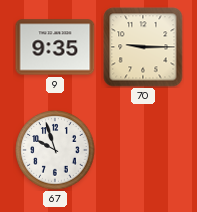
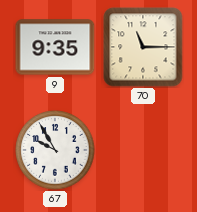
70: 9:15 -> 11:15
67: 9:57 -> 9:55
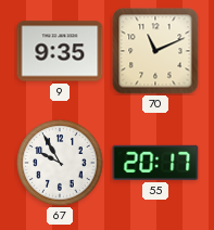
70: 11:15 -> 11:11
55: none -> 20:17
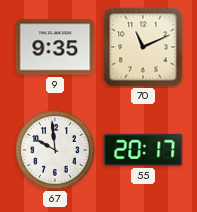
67: 9:55 -> 9:59
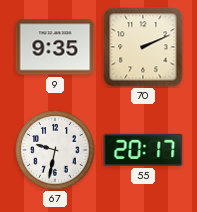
70: 11:11 -> 2:11
67: 9:59 -> 9:32
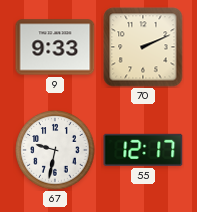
9: 9:35 -> 9:33
55: 20:17 -> 12:17
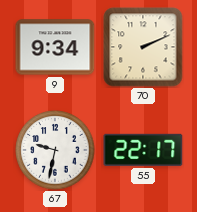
9: 9:33 -> 9:34
55: 12:17 -> 22:17
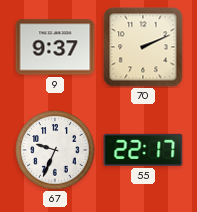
9: 9:34 -> 9:37
67: 9:32 -> 9:34
